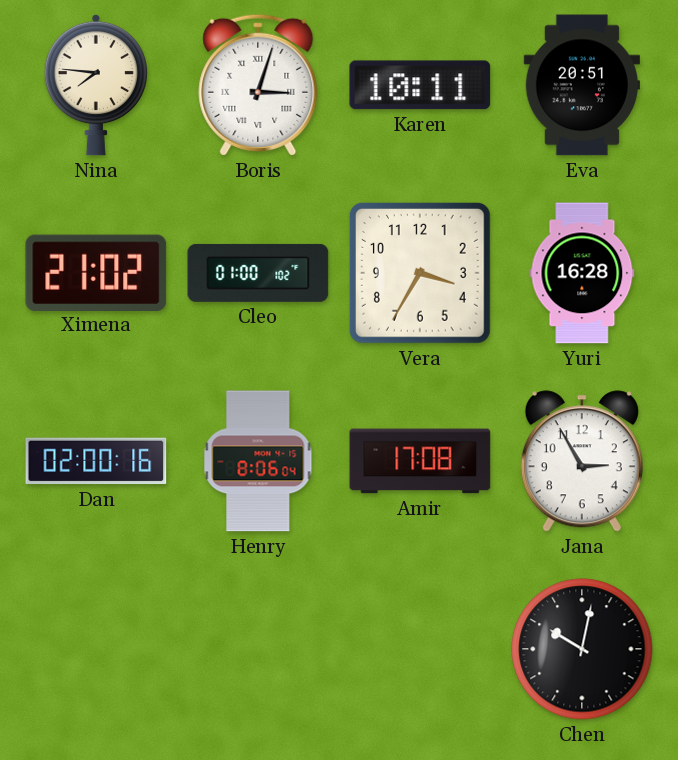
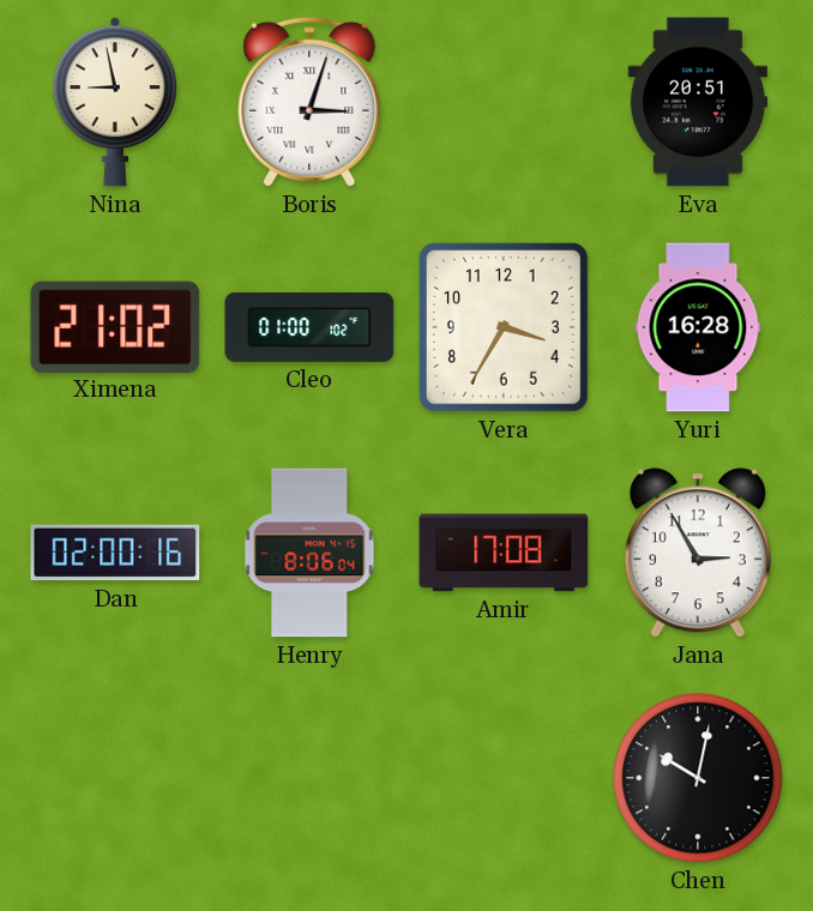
Nina: 7:46 -> 8:58
Karen: 10:11 -> none
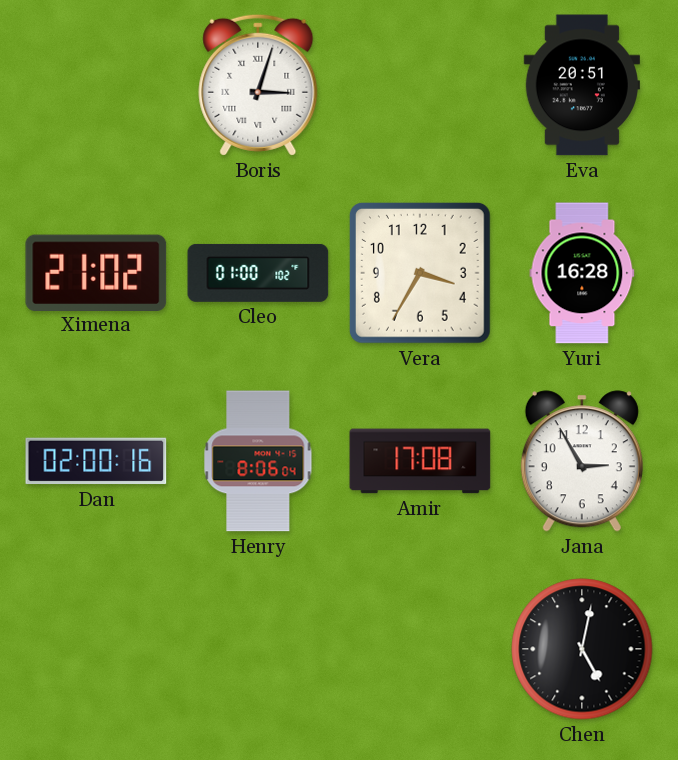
Nina: 8:58 -> none
Chen: 10:02 -> 5:02
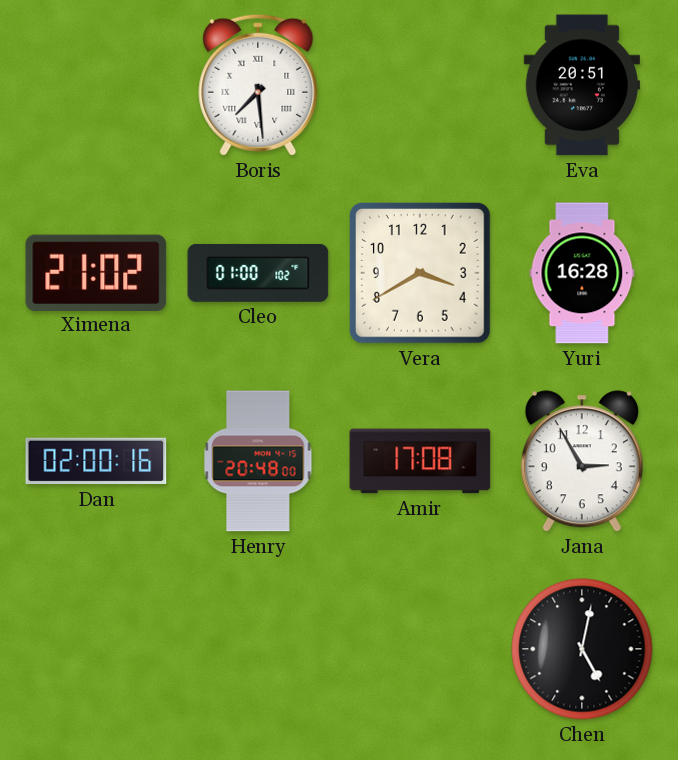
Boris: 3:03 -> 7:29
Vera: 3:35 -> 3:40
Henry: 8:06 -> 20:48
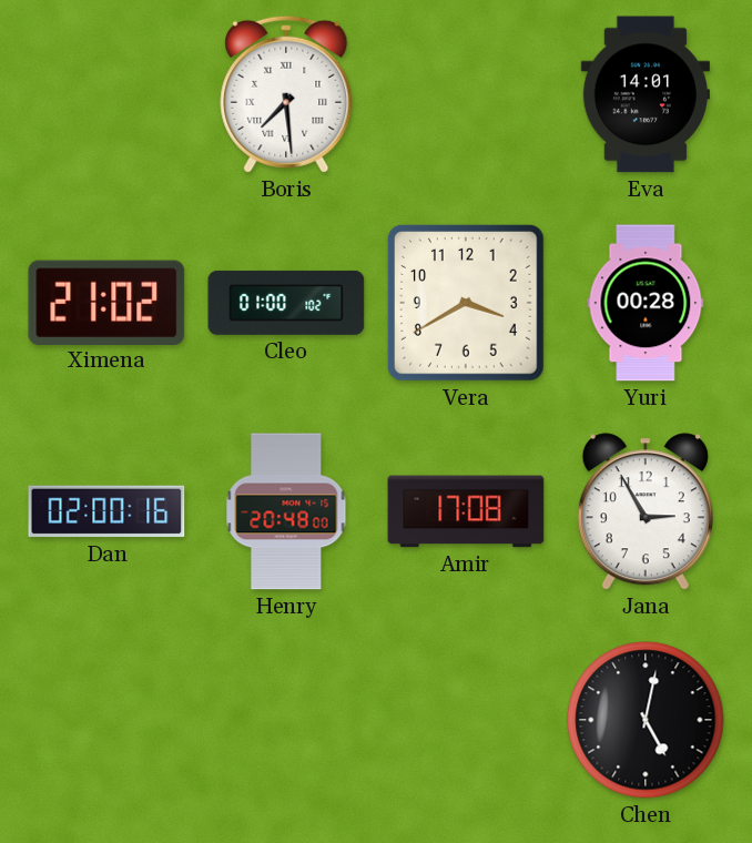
Eva: 20:51 -> 14:01
Yuri: 16:28 -> 00:28
